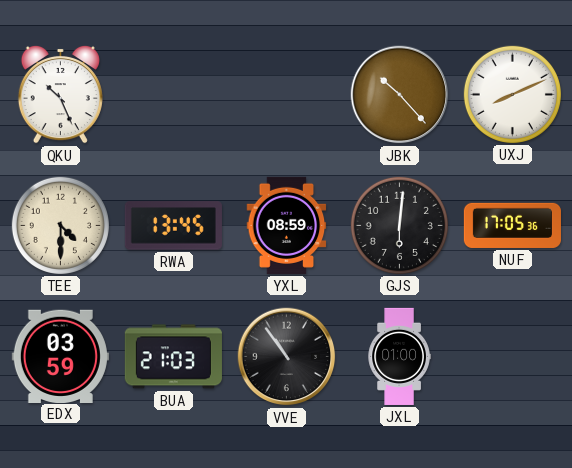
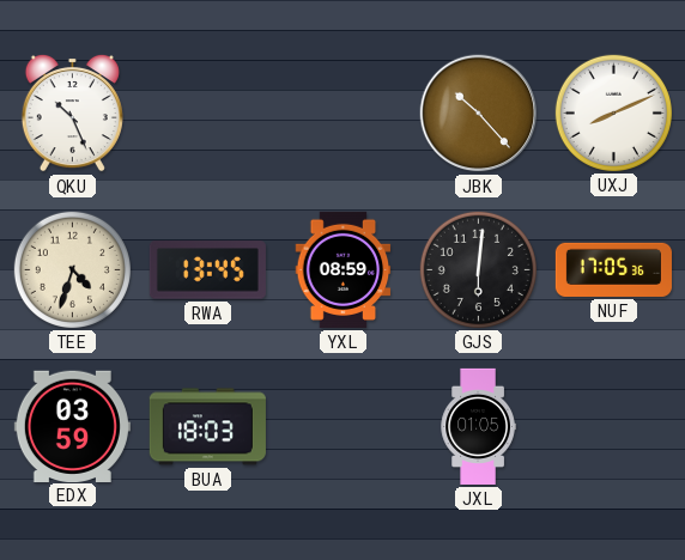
TEE: 4:30 -> 4:33
BUA: 21:03 -> 18:03
VVE: 10:54 -> none
JXL: 01:00 -> 01:05
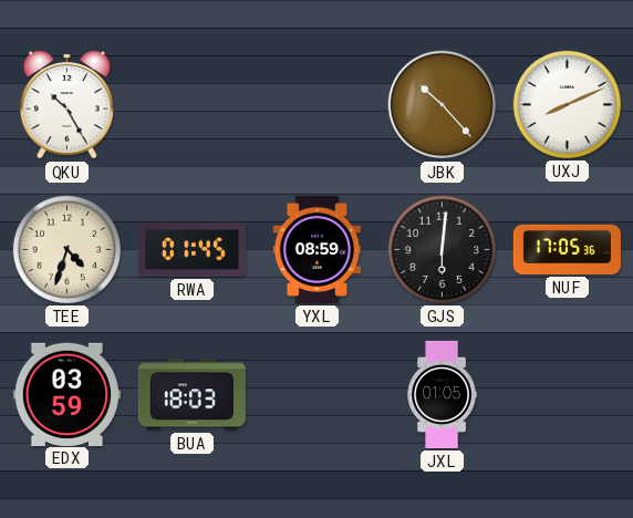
QKU: 10:26 -> 10:25
RWA: 13:45 -> 01:45
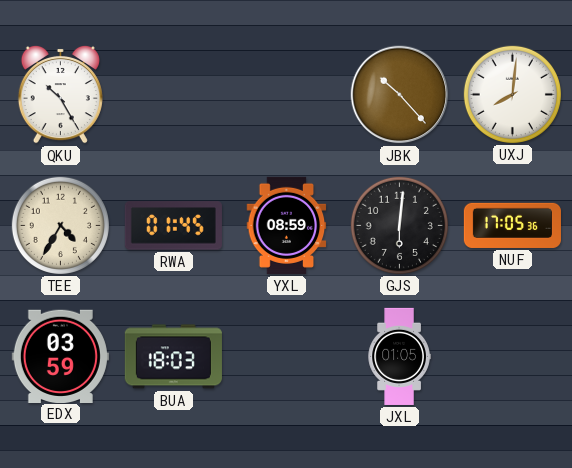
UXJ: 8:11 -> 8:01
TEE: 4:33 -> 4:35
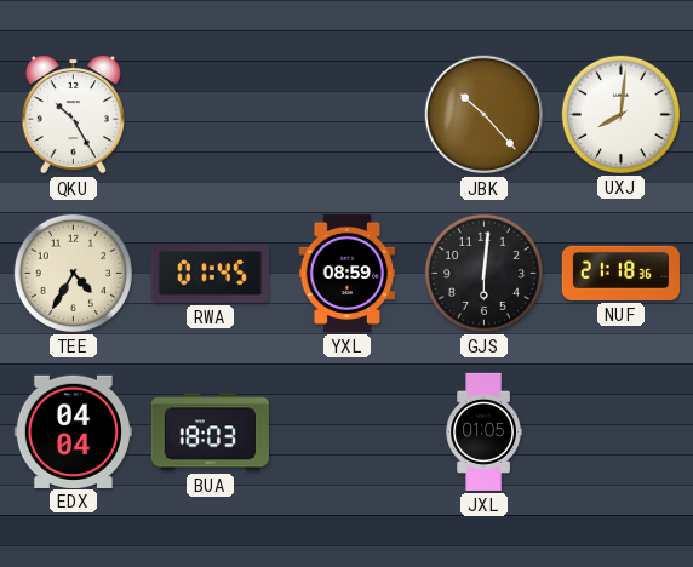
NUF: 17:05 -> 21:18
EDX: 03:59 -> 04:04
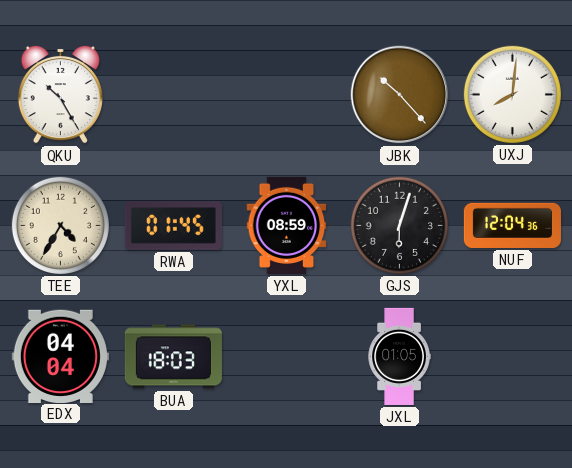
GJS: 6:01 -> 6:03
NUF: 21:18 -> 12:04
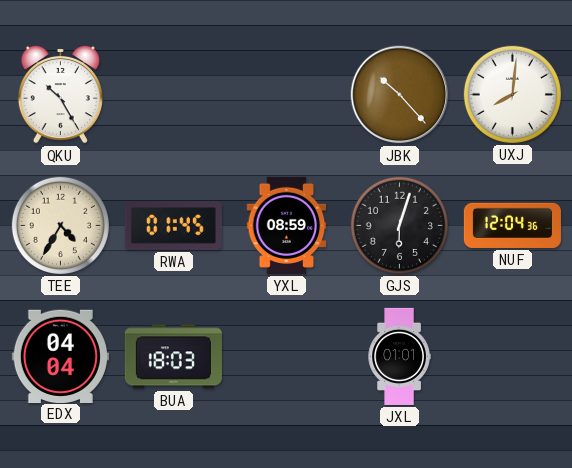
JXL: 01:05 -> 01:01
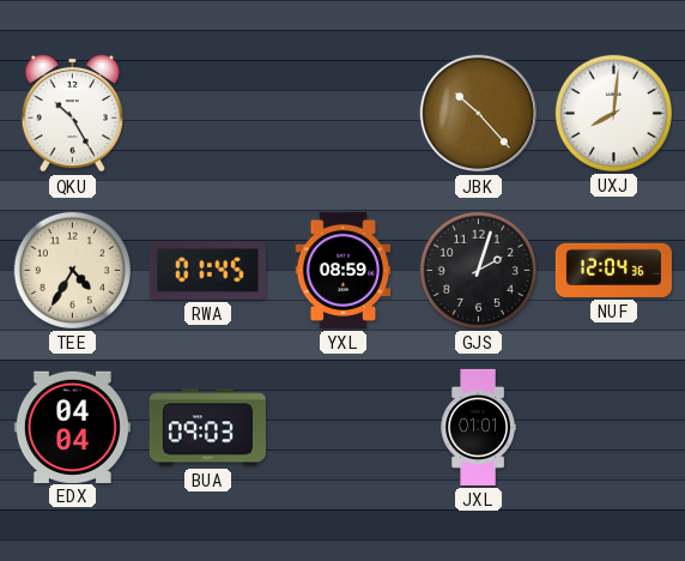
GJS: 6:03 -> 2:03
BUA: 18:03 -> 09:03
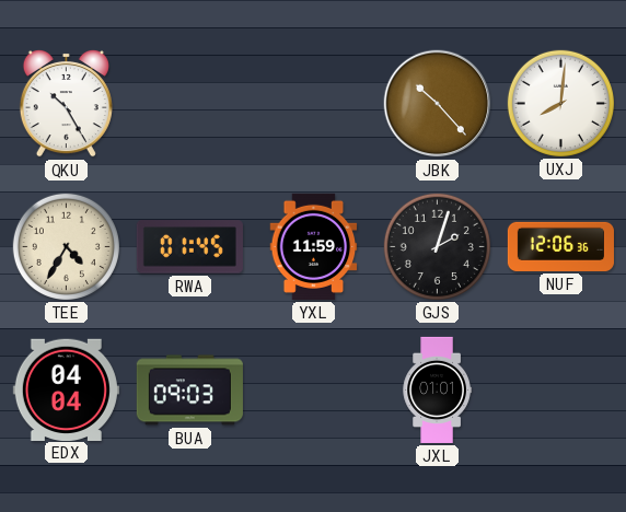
YXL: 08:59 -> 11:59
NUF: 12:04 -> 12:06
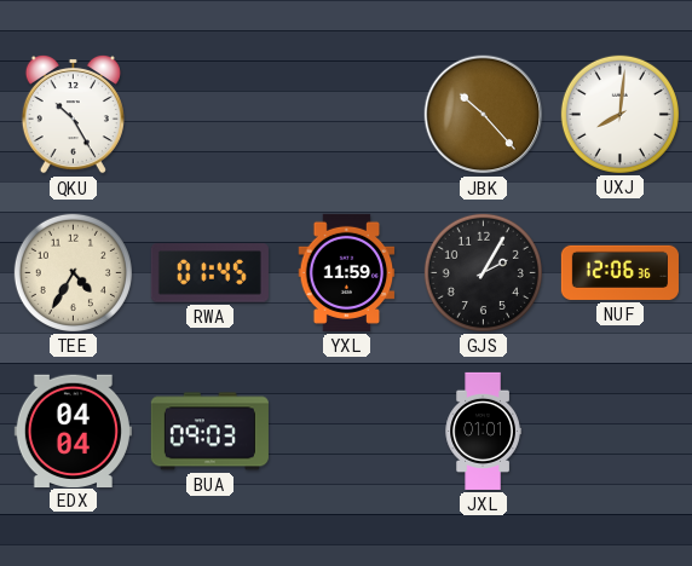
GJS: 2:03 -> 2:05
